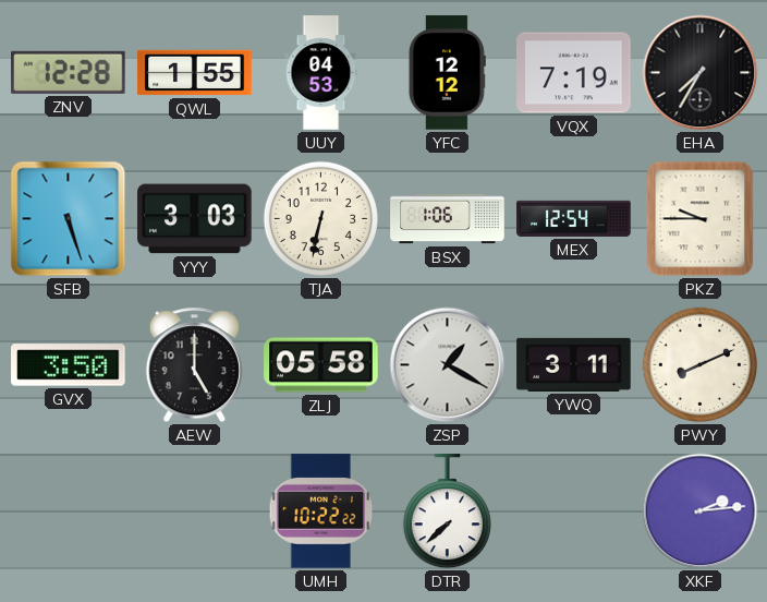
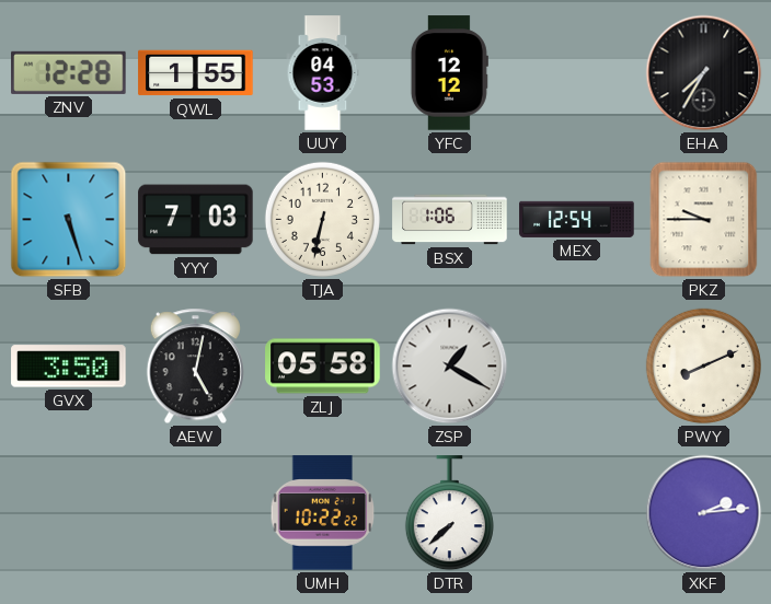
VQX: 7:19 -> none
YYY: 3:03 -> 7:03
AEW: 5:00 -> 5:02
YWQ: 3:11 -> none
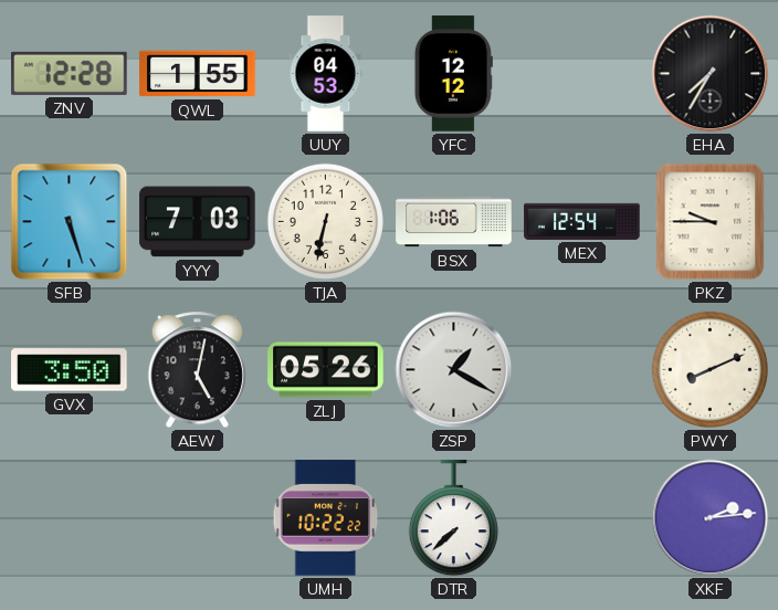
ZLJ: 05:58 -> 05:26
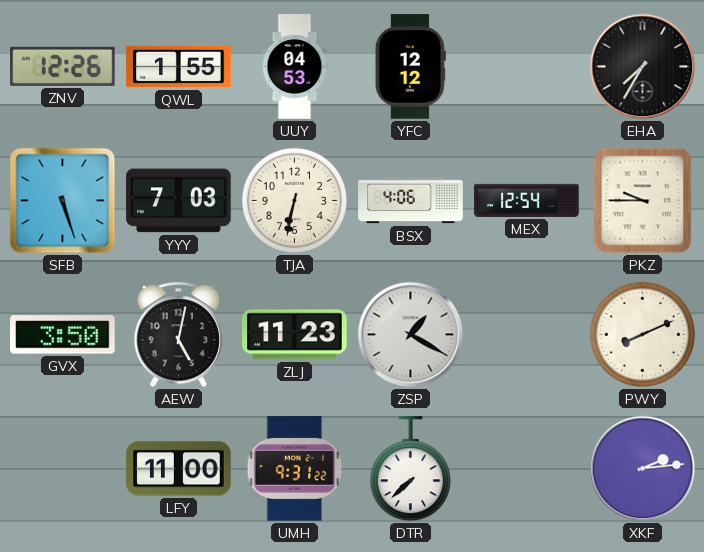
ZNV: 12:28 -> 12:26
BSX: 1:06 -> 4:06
ZLJ: 05:26 -> 11:23
LFY: none -> 11:00
UMH: 10:22 -> 9:31
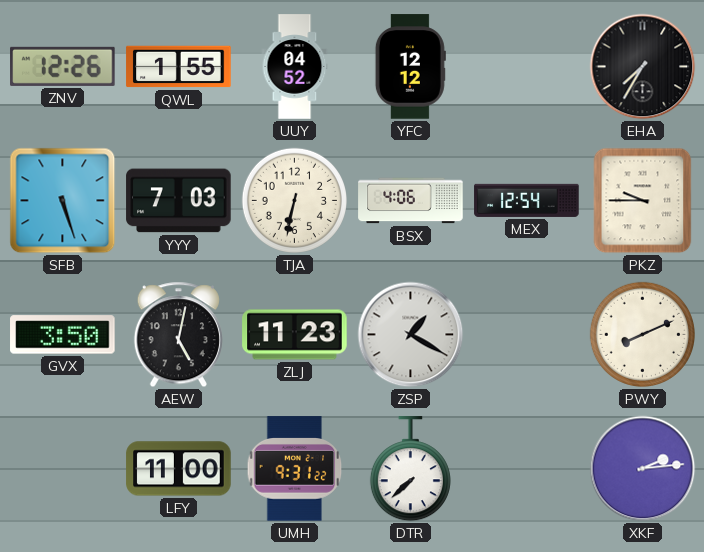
UUY: 04:53 -> 04:52
